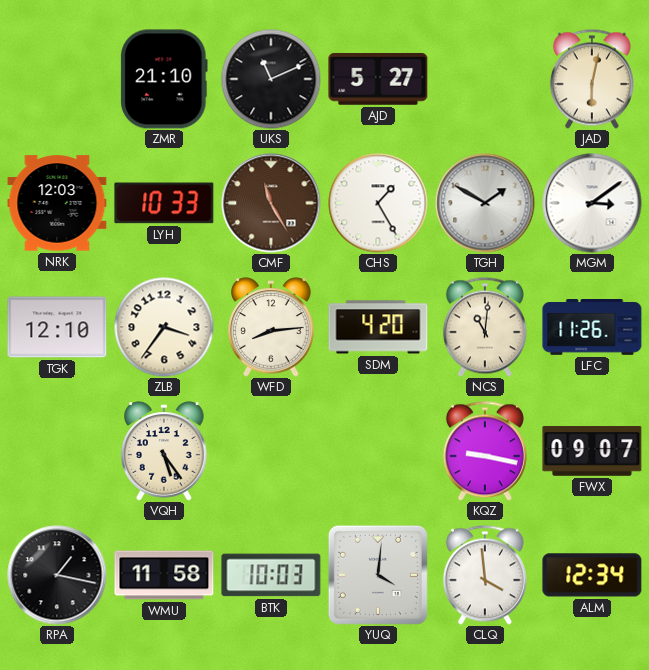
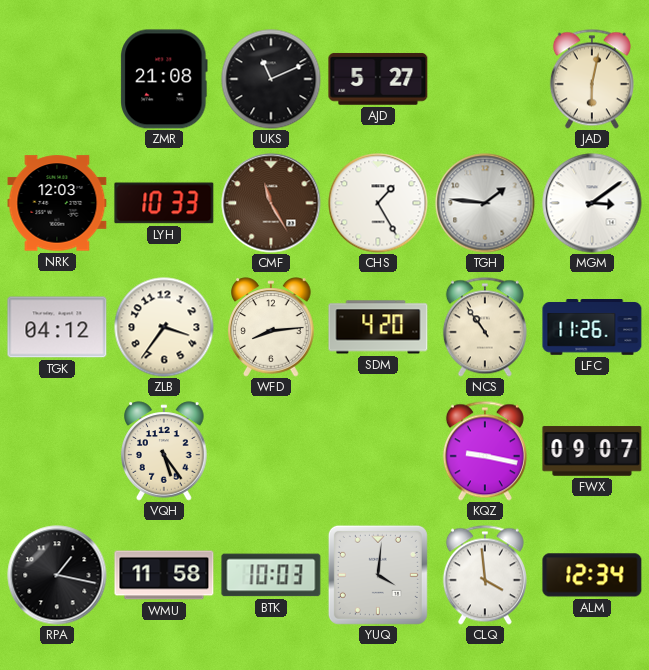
ZMR: 21:10 -> 21:08
TGH: 1:50 -> 1:46
TGK: 12:10 -> 04:12
NCS: 11:01 -> 10:54
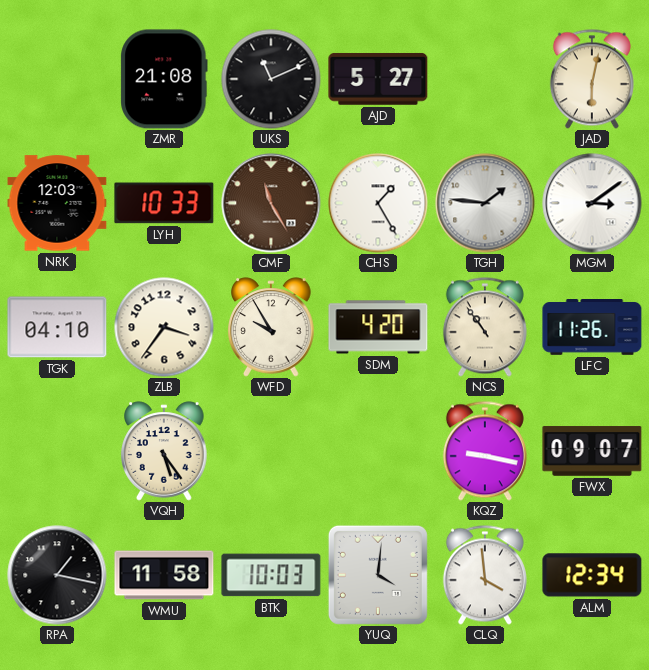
TGK: 04:12 -> 04:10
WFD: 8:14 -> 9:55
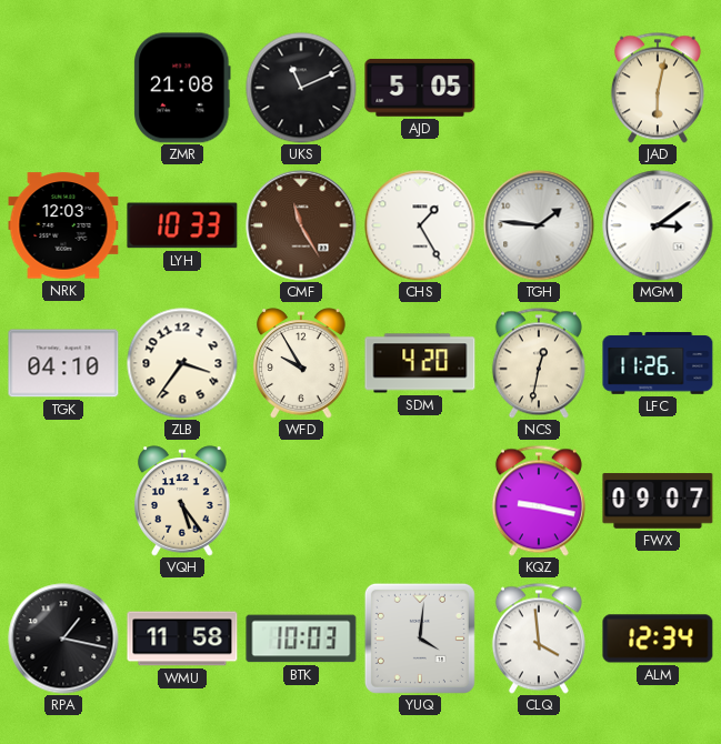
AJD: 5:27 -> 5:05
NCS: 10:54 -> 12:32
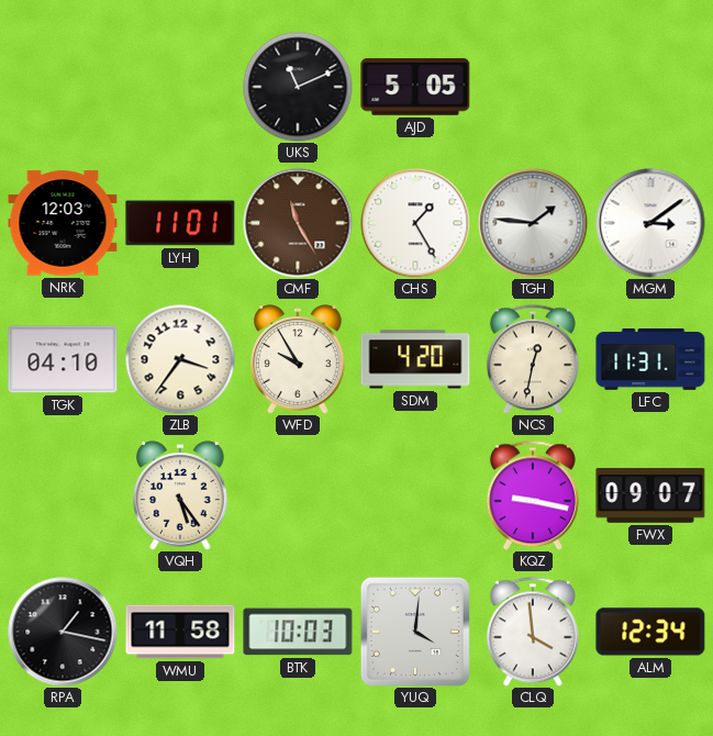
ZMR: 21:08 -> none
JAD: 6:02 -> none
LYH: 10:33 -> 11:01
LFC: 11:26 -> 11:31
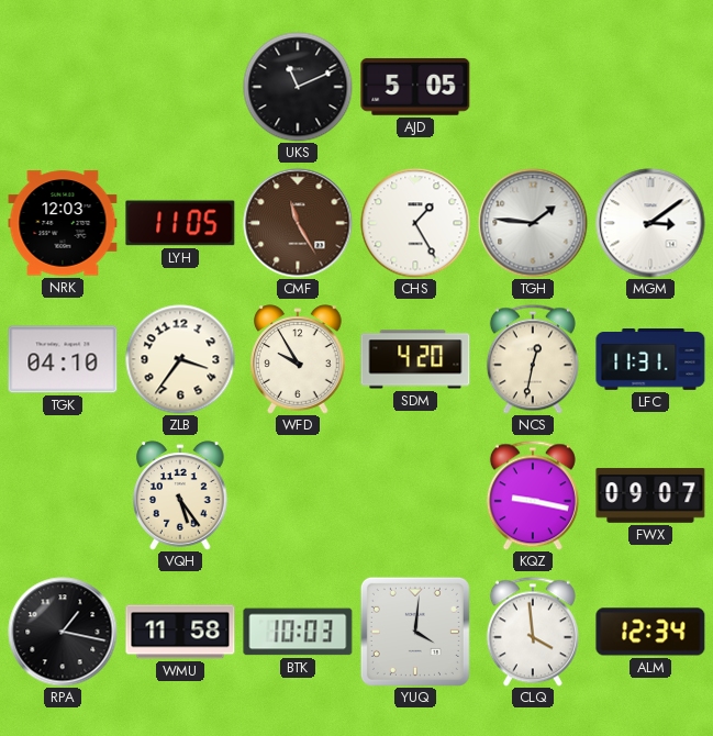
LYH: 11:01 -> 11:05
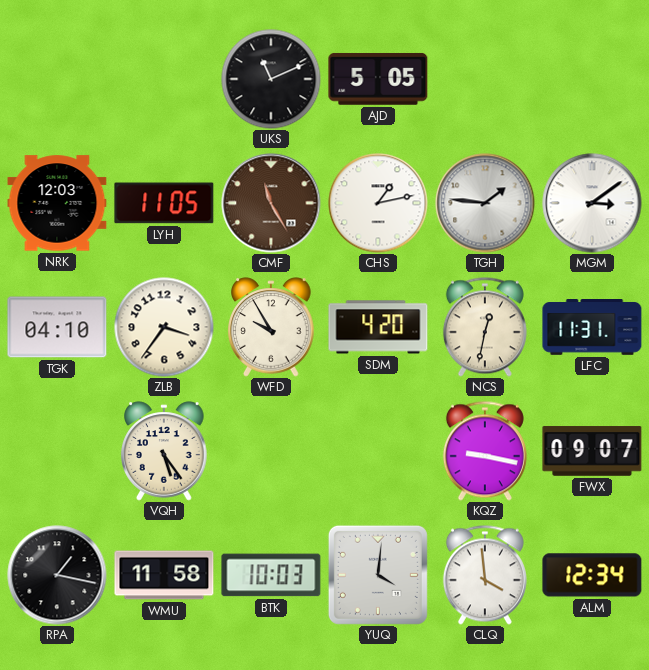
CHS: 1:25 -> 1:13
